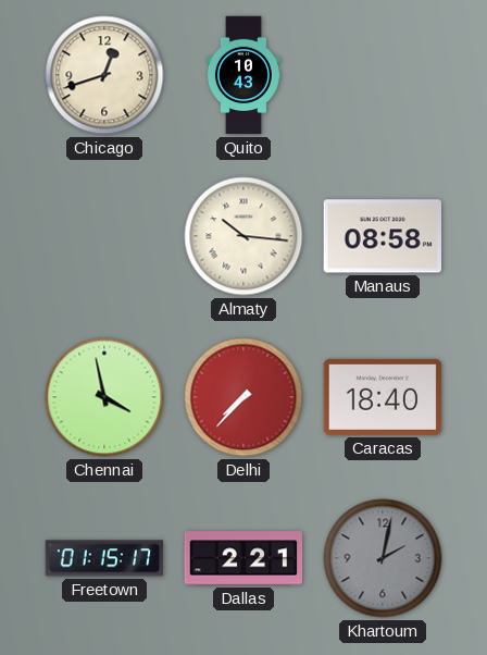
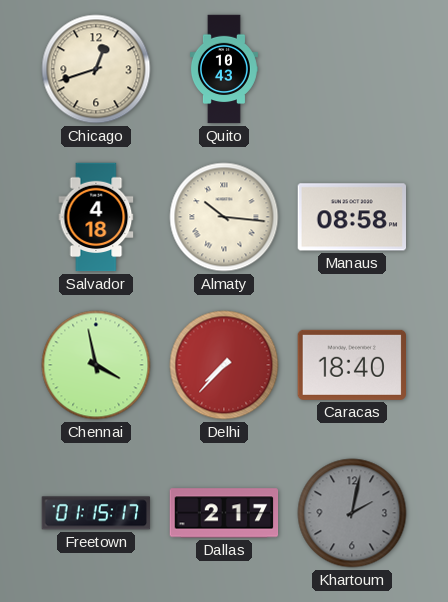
Salvador: none -> 4:18
Dallas: 2:21 -> 2:17
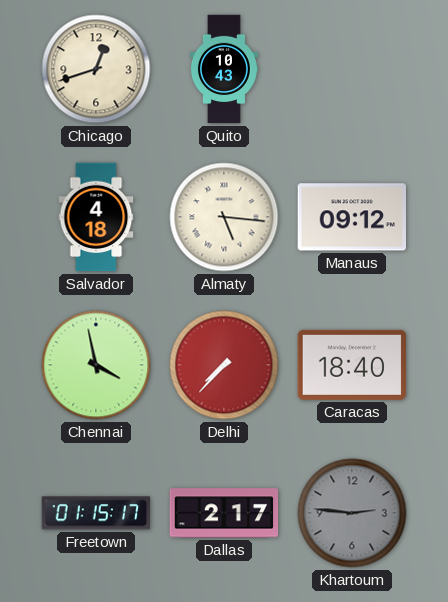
Almaty: 10:16 -> 5:16
Manaus: 08:58 -> 09:12
Khartoum: 2:02 -> 2:46
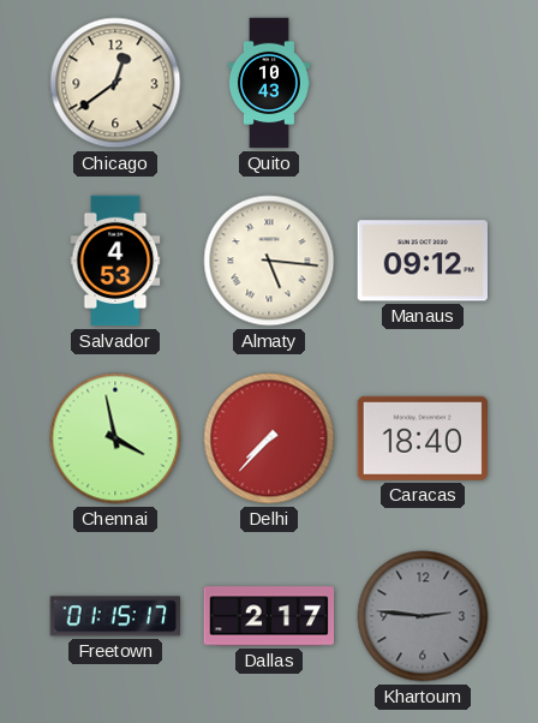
Chicago: 12:42 -> 12:39
Salvador: 4:18 -> 4:53
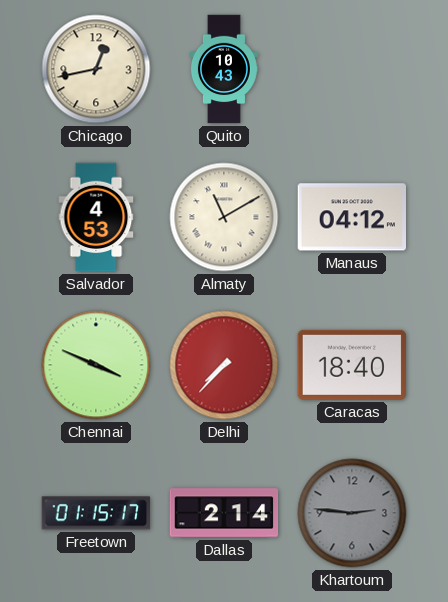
Chicago: 12:39 -> 12:43
Almaty: 5:16 -> 11:10
Manaus: 09:12 -> 04:12
Chennai: 3:58 -> 3:49
Dallas: 2:17 -> 2:14
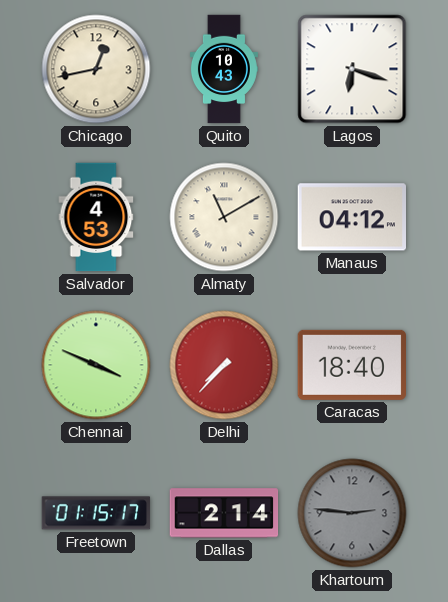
Lagos: none -> 6:18
